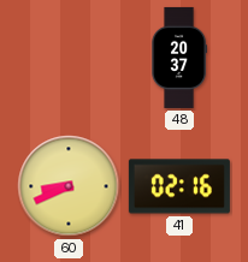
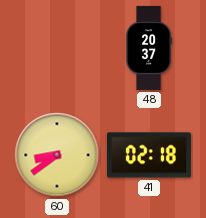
60: 8:41 -> 8:39
41: 02:16 -> 02:18
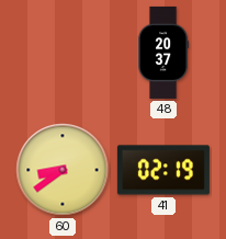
41: 02:18 -> 02:19
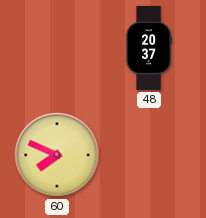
60: 8:39 -> 7:49
41: 02:19 -> none
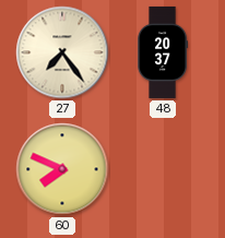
27: none -> 7:24
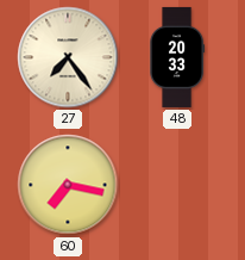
48: 20:37 -> 20:33
60: 7:49 -> 7:17
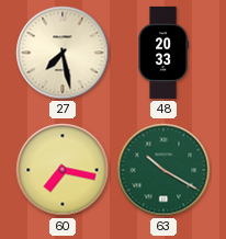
27: 7:24 -> 7:28
63: none -> 10:20
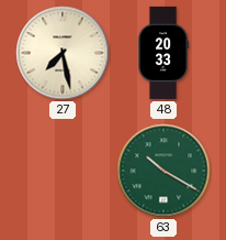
60: 7:17 -> none
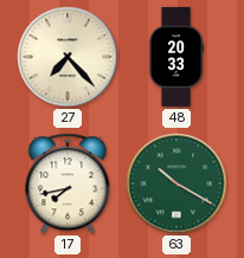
27: 7:28 -> 7:23
17: none -> 7:43
